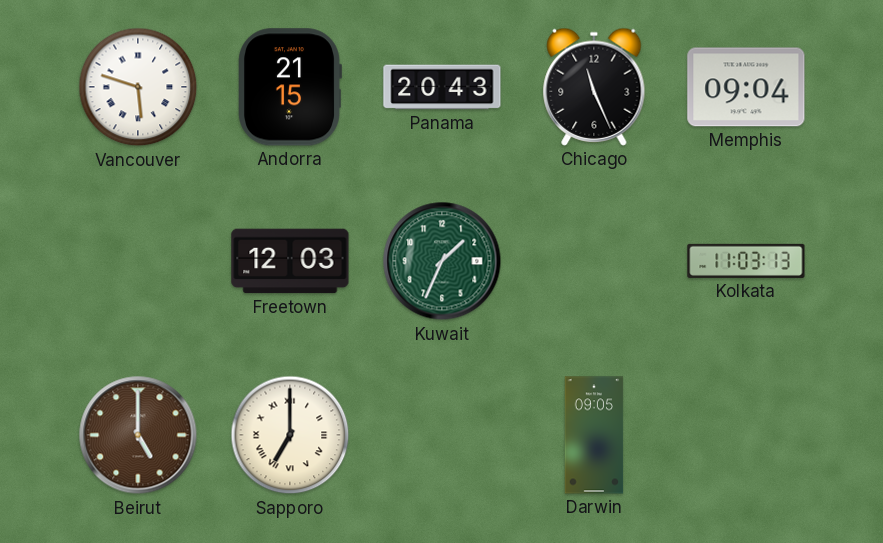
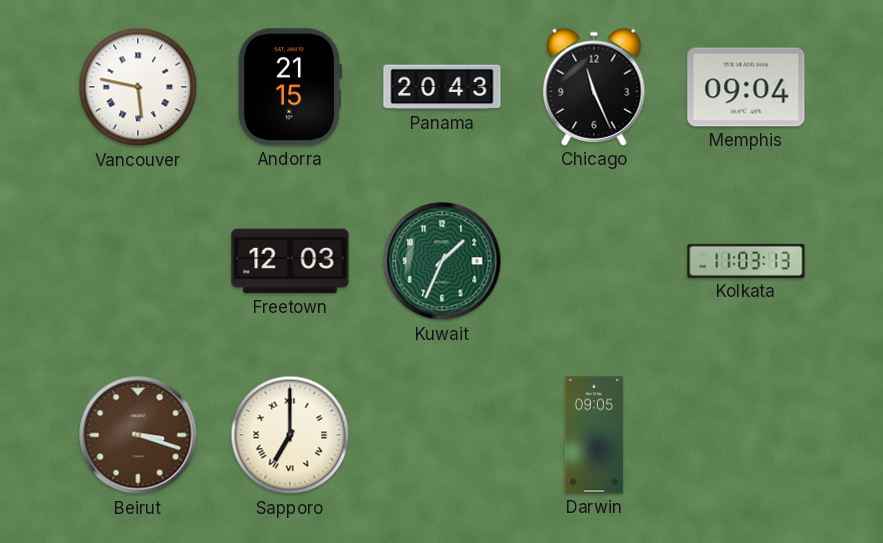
Vancouver: 5:48 -> 5:47
Beirut: 5:00 -> 3:18
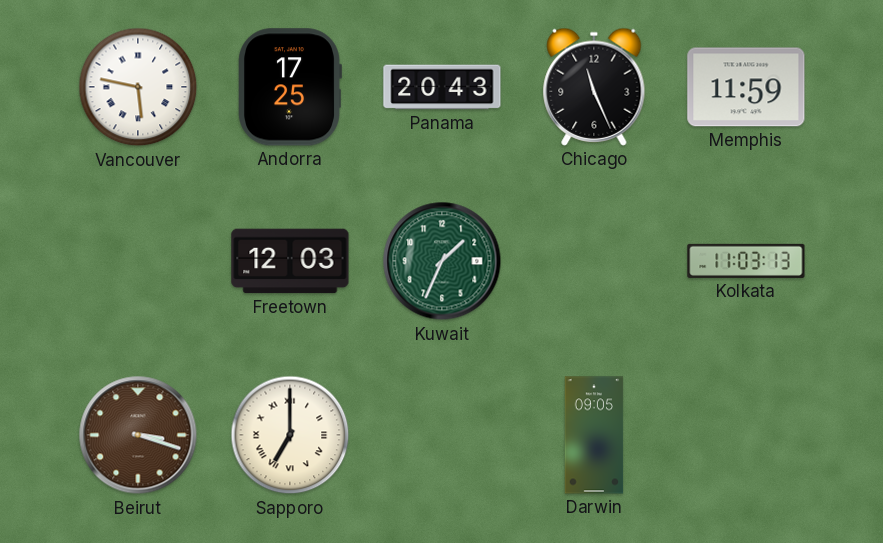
Andorra: 21:15 -> 17:25
Memphis: 09:04 -> 11:59
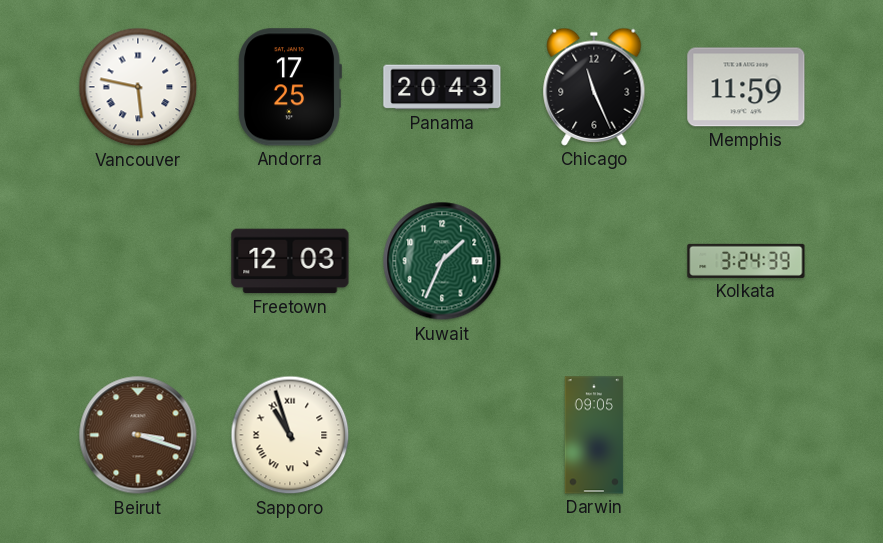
Kolkata: 11:03 -> 3:24
Sapporo: 7:00 -> 10:57
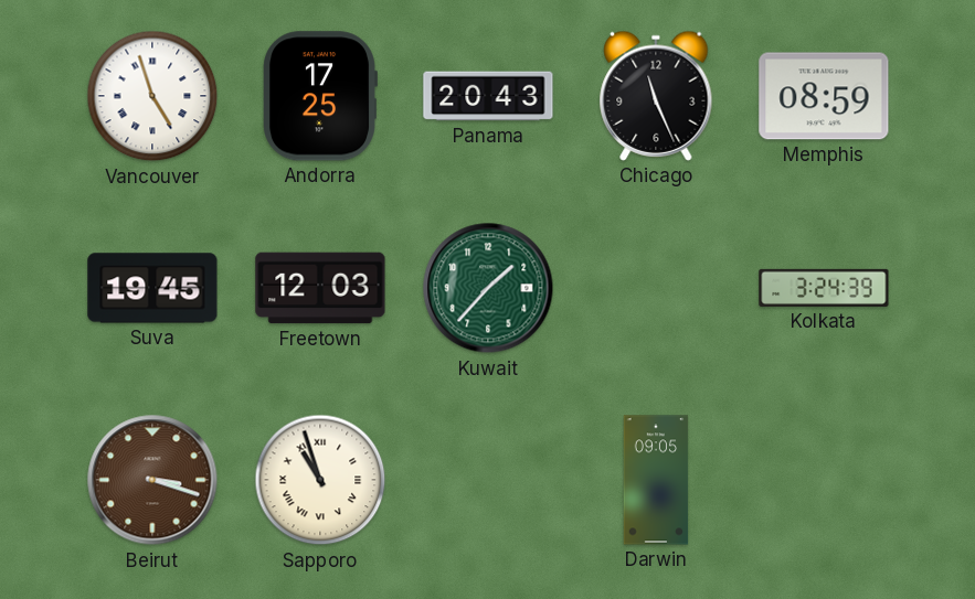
Vancouver: 5:47 -> 4:57
Memphis: 11:59 -> 08:59
Suva: none -> 19:45
Kuwait: 1:34 -> 1:37
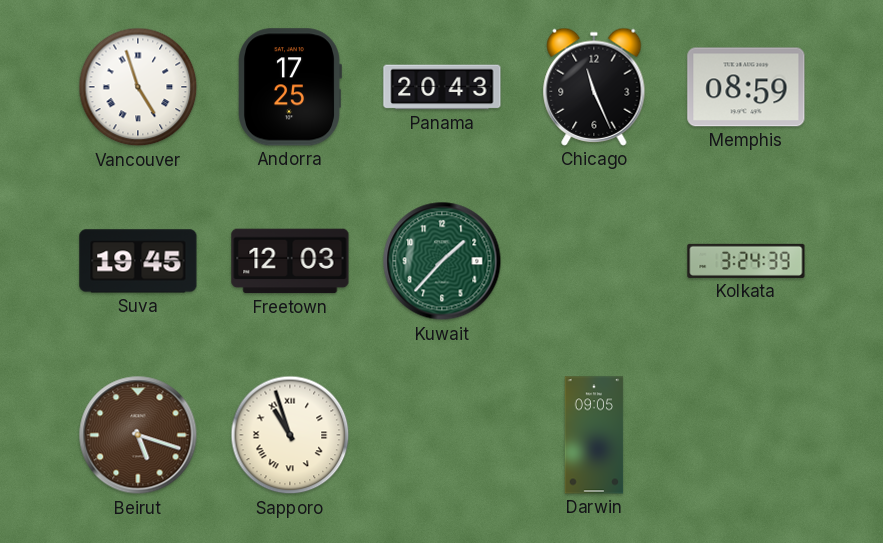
Beirut: 3:18 -> 5:18
